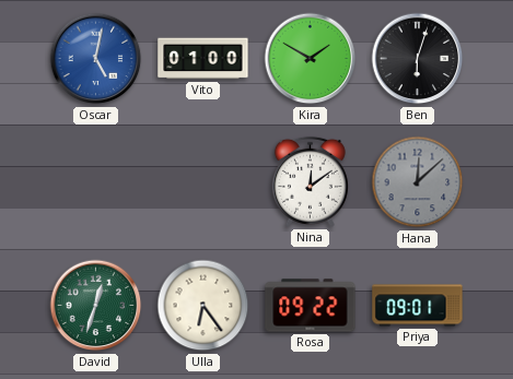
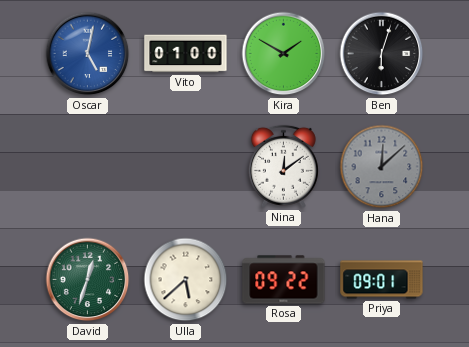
Ulla: 6:24 -> 5:38
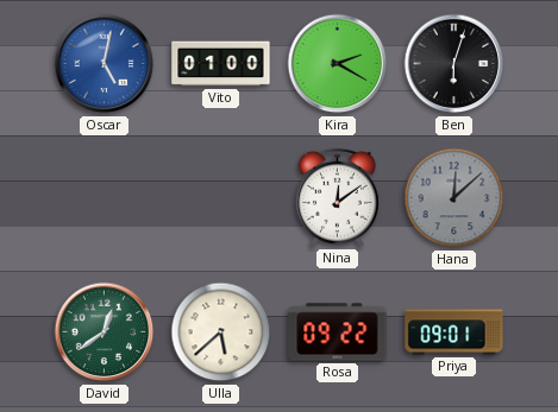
Kira: 1:50 -> 2:20
David: 12:33 -> 12:39
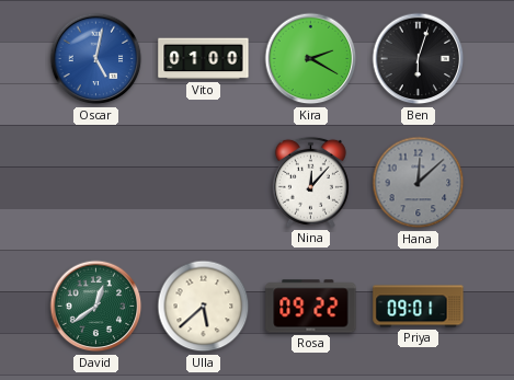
Nina: 12:09 -> 12:07
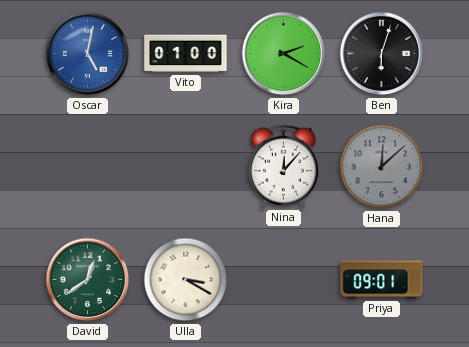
Ulla: 5:38 -> 3:20
Rosa: 09:22 -> none
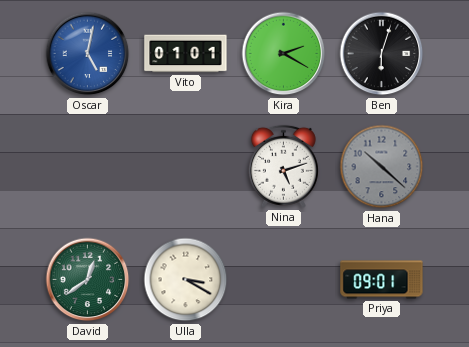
Vito: 01:00 -> 01:01
Nina: 12:07 -> 5:12
Hana: 12:08 -> 10:22
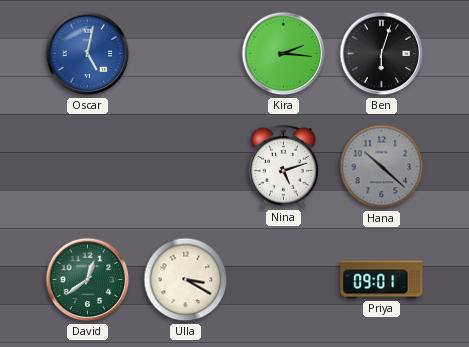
Vito: 01:01 -> none
Kira: 2:20 -> 2:16
